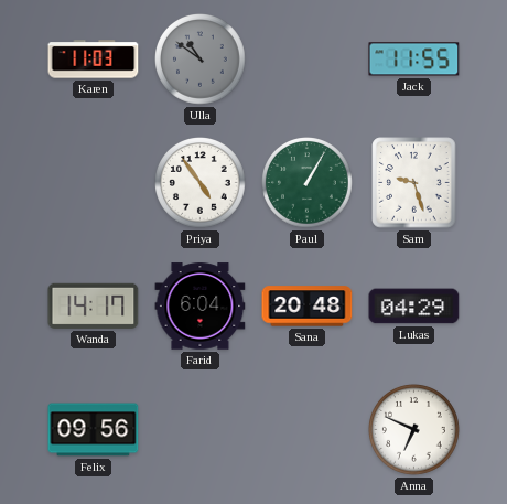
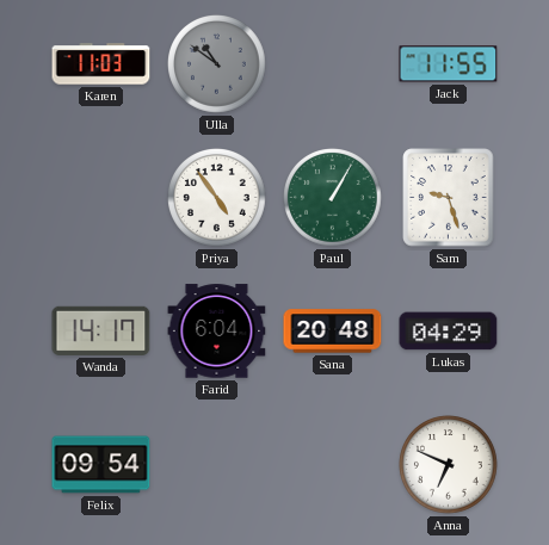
Felix: 09:56 -> 09:54
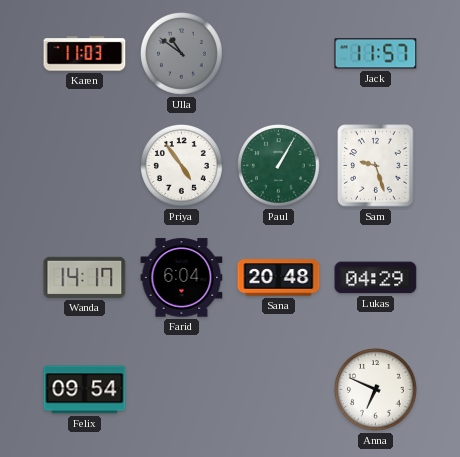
Jack: 11:55 -> 11:57
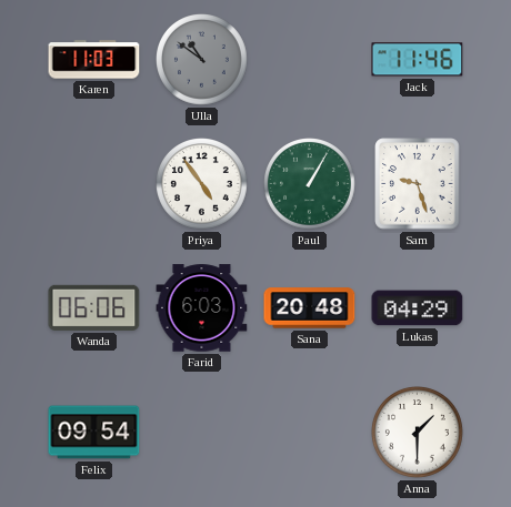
Jack: 11:57 -> 11:46
Wanda: 14:17 -> 06:06
Farid: 6:04 -> 6:03
Anna: 6:49 -> 1:30
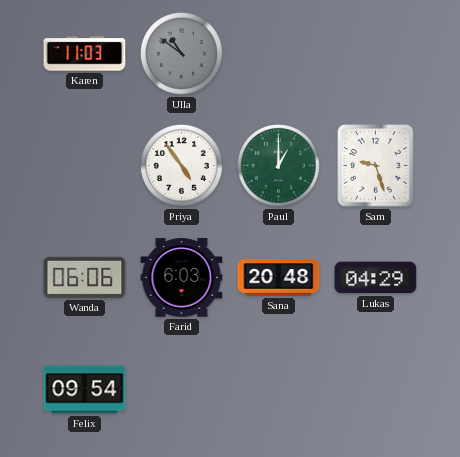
Jack: 11:46 -> none
Paul: 1:05 -> 1:00
Anna: 1:30 -> none
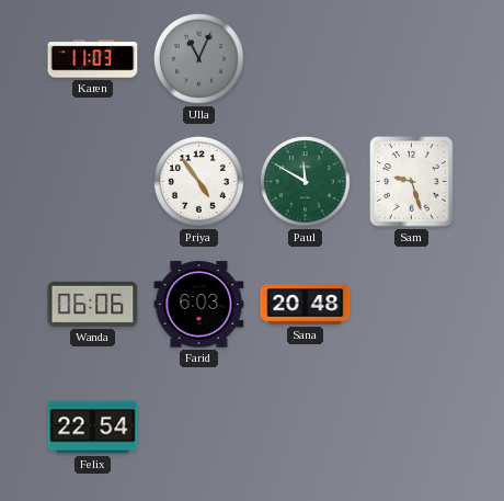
Ulla: 10:51 -> 11:04
Paul: 1:00 -> 11:50
Lukas: 04:29 -> none
Felix: 09:54 -> 22:54
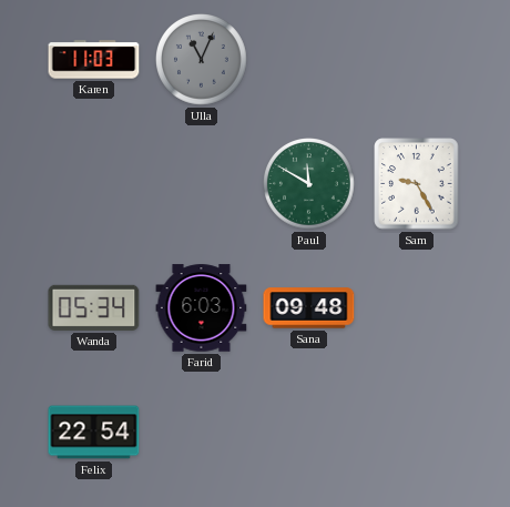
Priya: 4:54 -> none
Sam: 9:27 -> 9:25
Wanda: 06:06 -> 05:34
Sana: 20:48 -> 09:48
